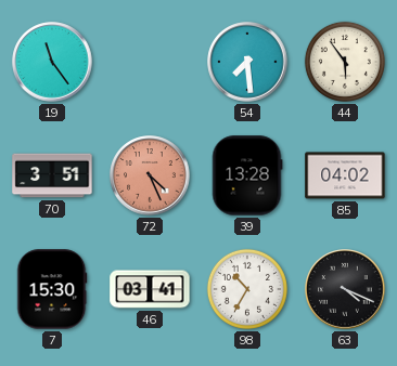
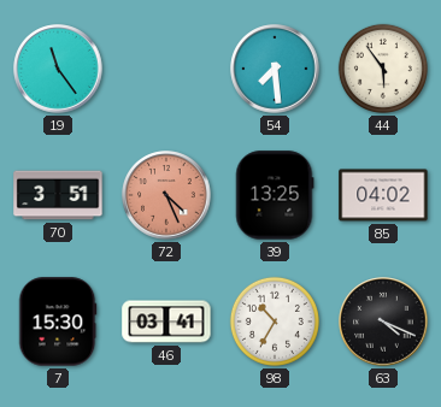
39: 13:28 -> 13:25
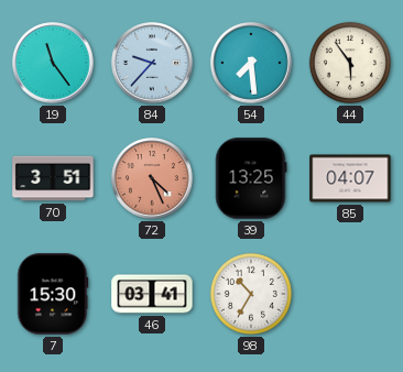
84: none -> 9:37
85: 04:02 -> 04:07
63: 4:19 -> none
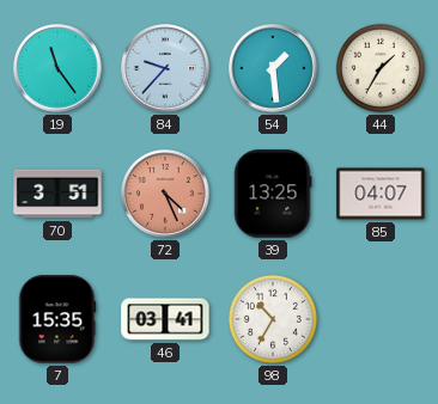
54: 7:29 -> 1:29
44: 5:54 -> 1:35
7: 15:30 -> 15:35
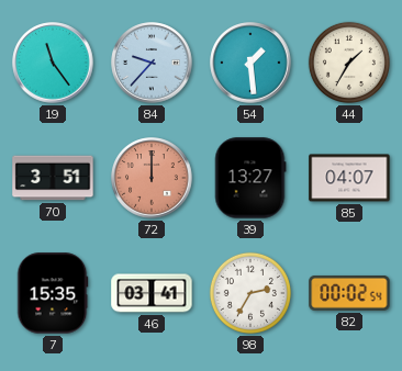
72: 4:26 -> 12:00
39: 13:25 -> 13:27
98: 10:35 -> 2:35
82: none -> 00:02
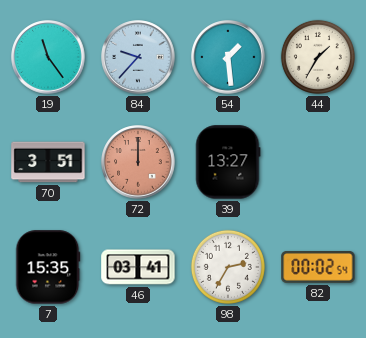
85: 04:07 -> none
